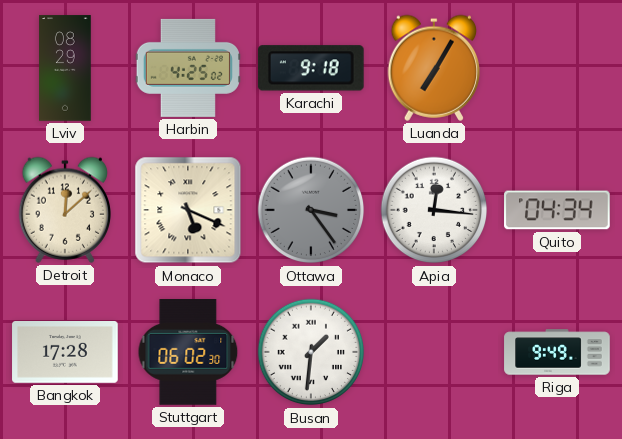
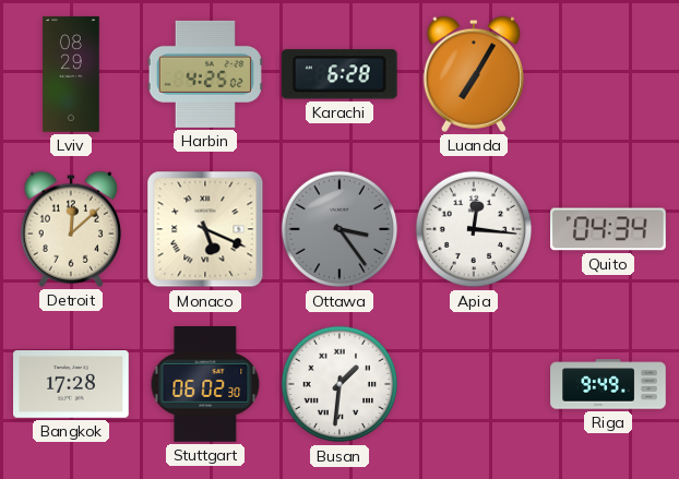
Karachi: 9:18 -> 6:28
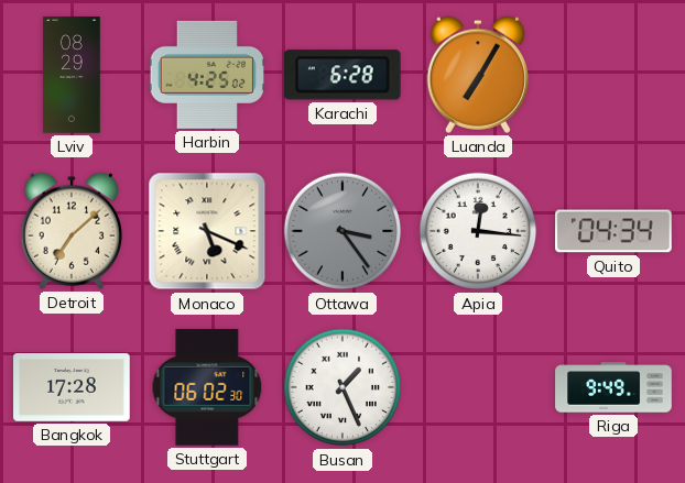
Detroit: 12:08 -> 7:08
Busan: 1:31 -> 1:26
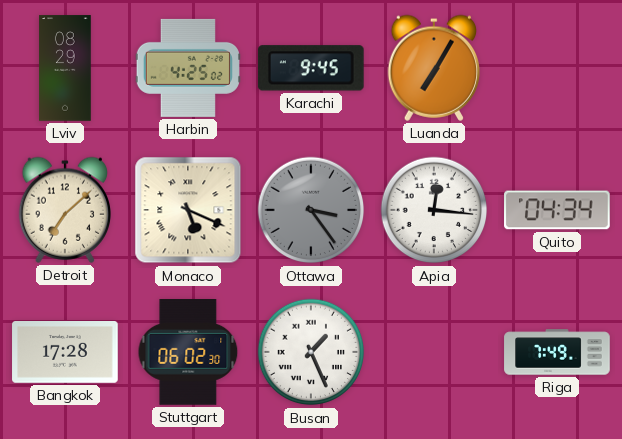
Karachi: 6:28 -> 9:45
Riga: 9:49 -> 7:49
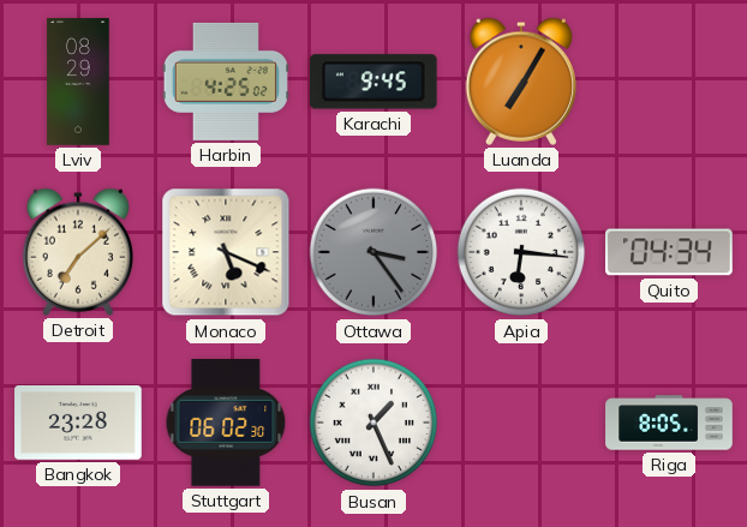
Apia: 12:16 -> 6:16
Bangkok: 17:28 -> 23:28
Riga: 7:49 -> 8:05
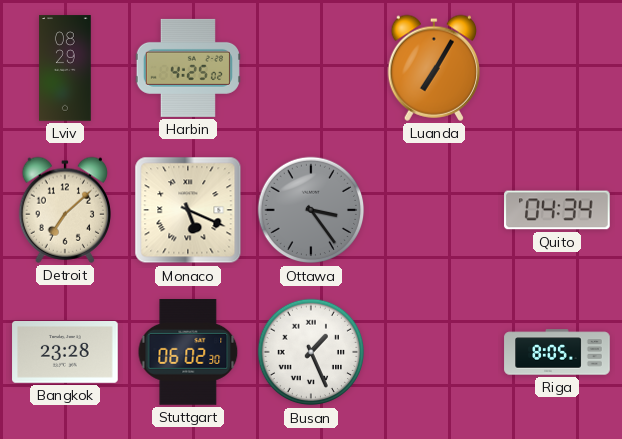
Karachi: 9:45 -> none
Apia: 6:16 -> none
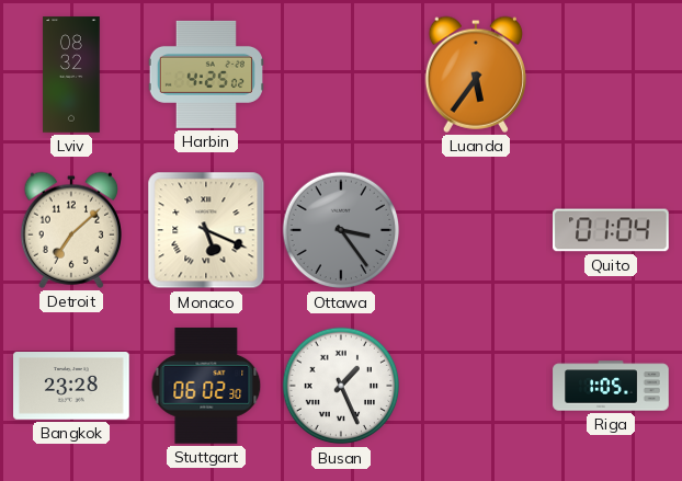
Lviv: 08:29 -> 08:32
Luanda: 7:05 -> 5:36
Quito: 04:34 -> 01:04
Riga: 8:05 -> 1:05
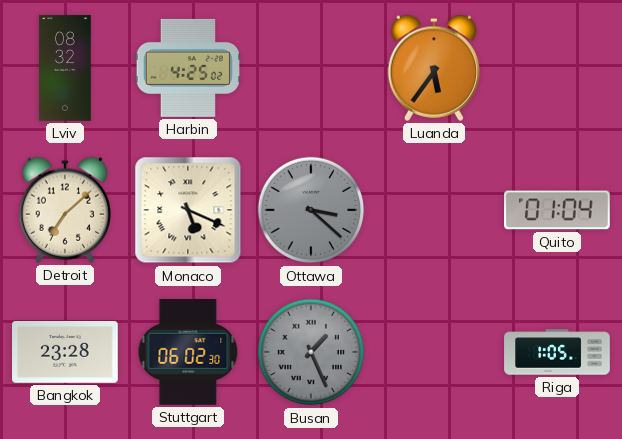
Ottawa: 3:24 -> 3:22
Busan dial: white -> grey
